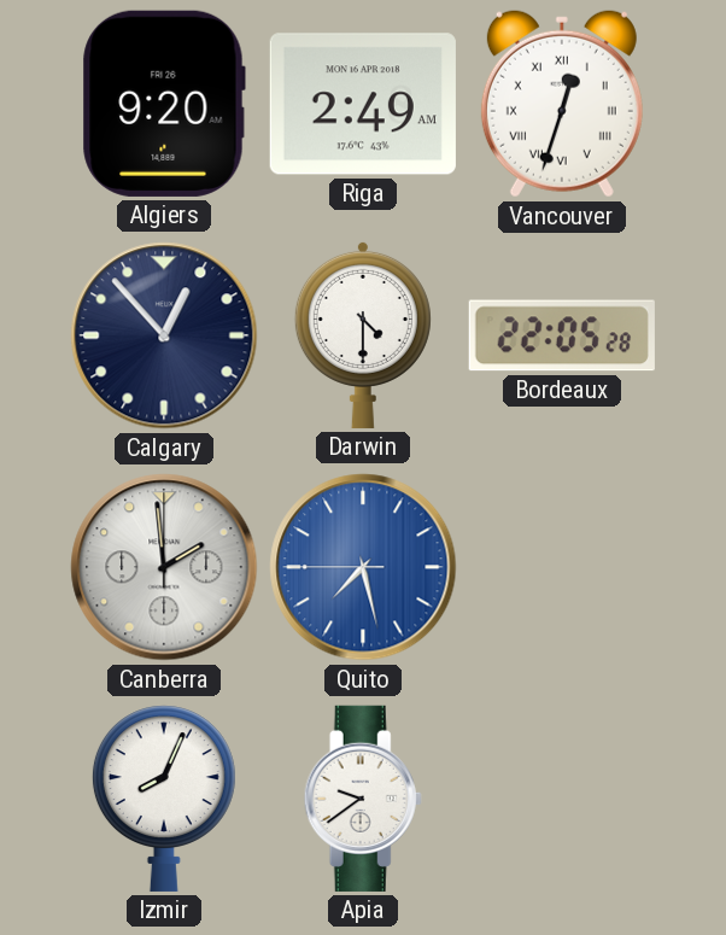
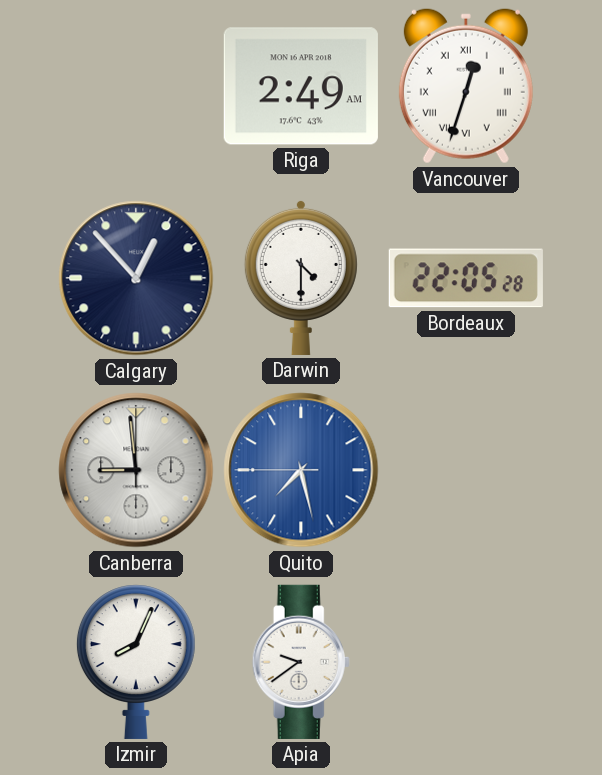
Algiers: 9:20 -> none
Canberra: 1:59 -> 8:59
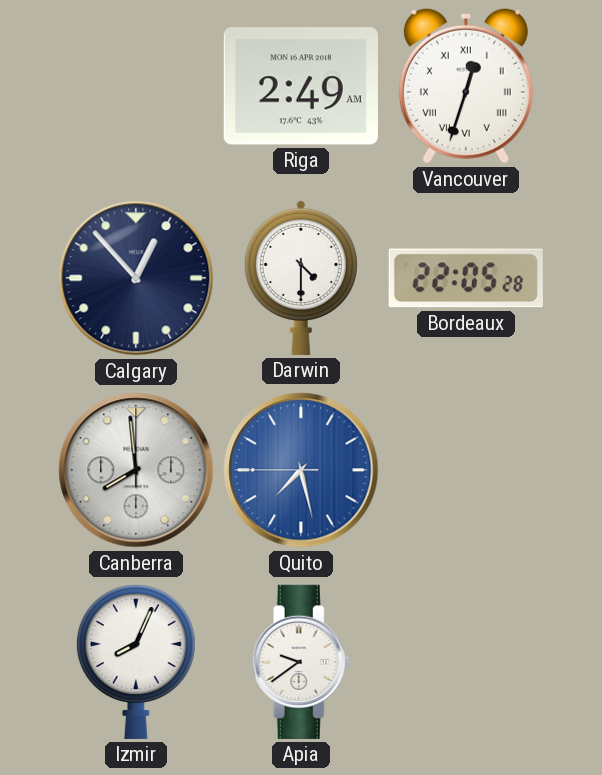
Canberra: 8:59 -> 7:59
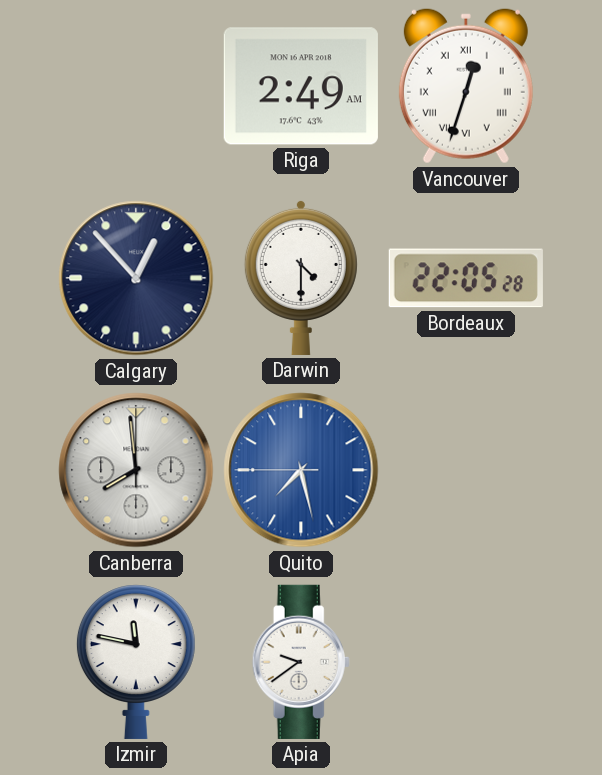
Izmir: 8:04 -> 11:47
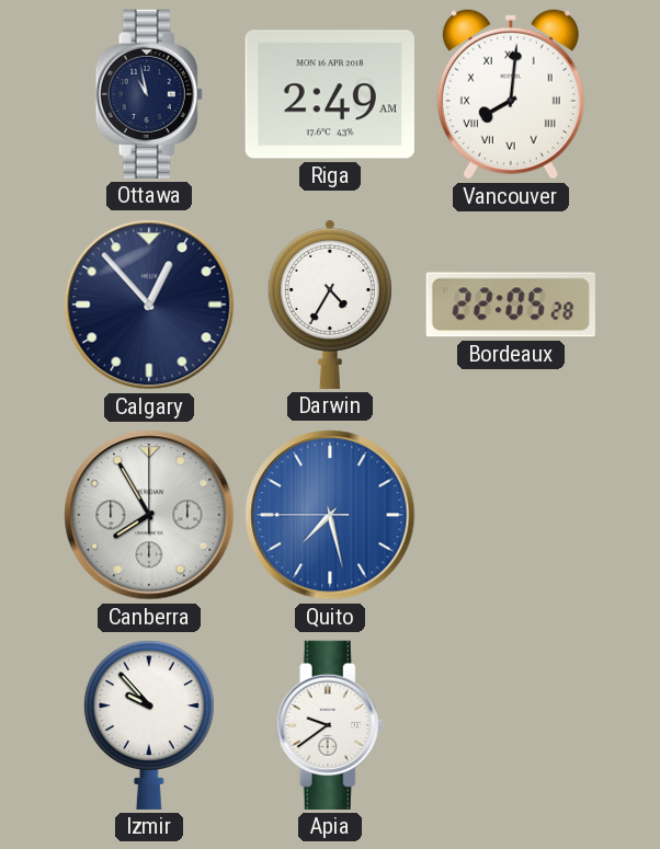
Ottawa: none -> 10:58
Vancouver: 12:33 -> 8:01
Darwin: 4:30 -> 4:35
Canberra: 7:59 -> 7:55
Izmir: 11:47 -> 9:53
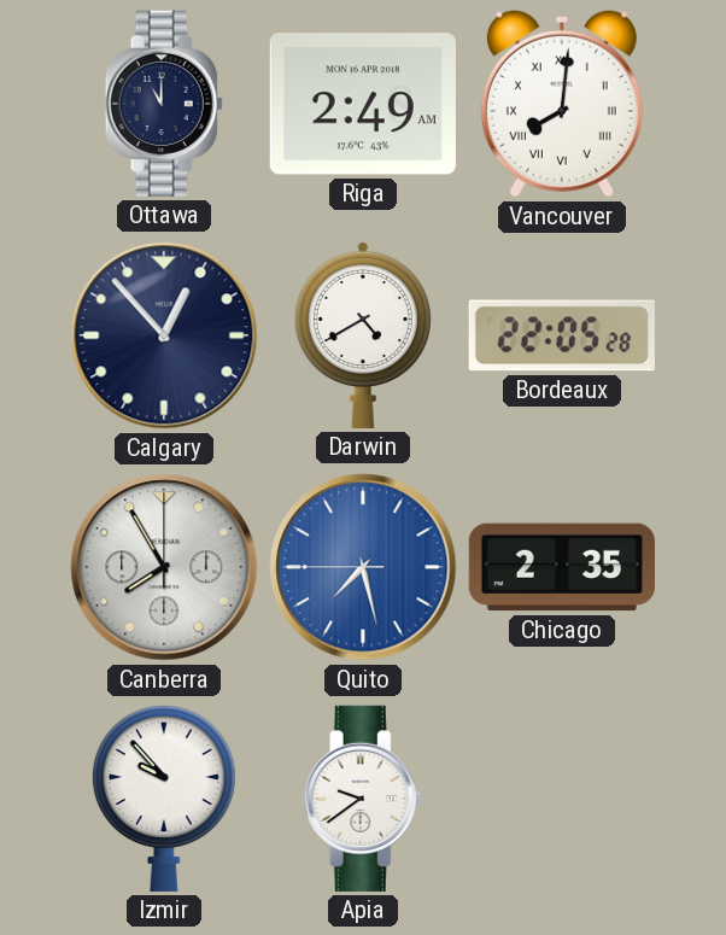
Ottawa: 10:58 -> 11:00
Darwin: 4:35 -> 4:40
Chicago: none -> 2:35
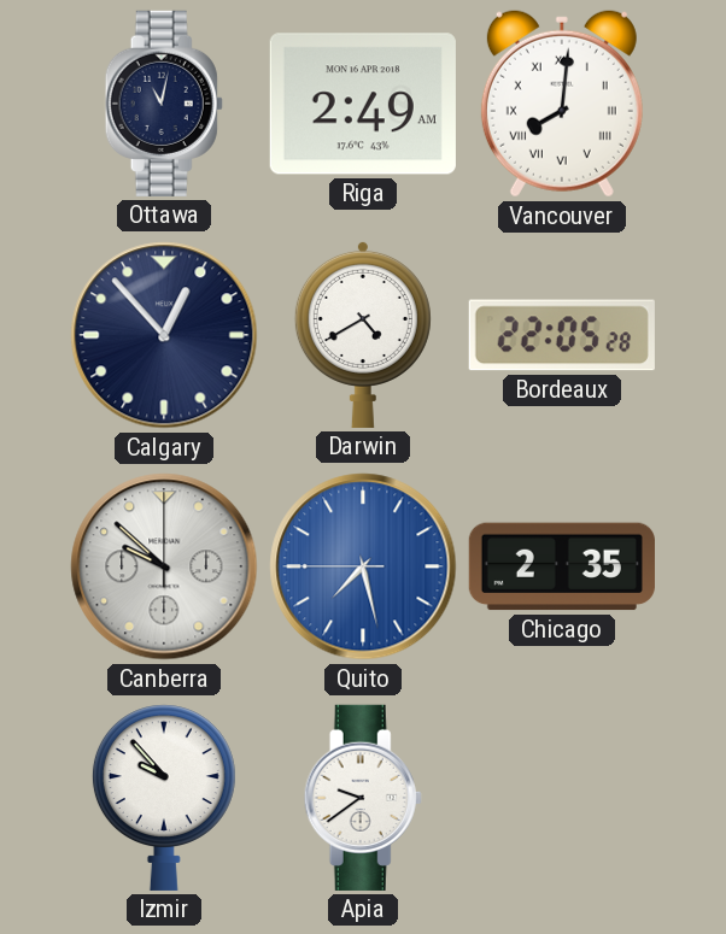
Ottawa: 11:00 -> 11:02
Canberra: 7:55 -> 9:52
